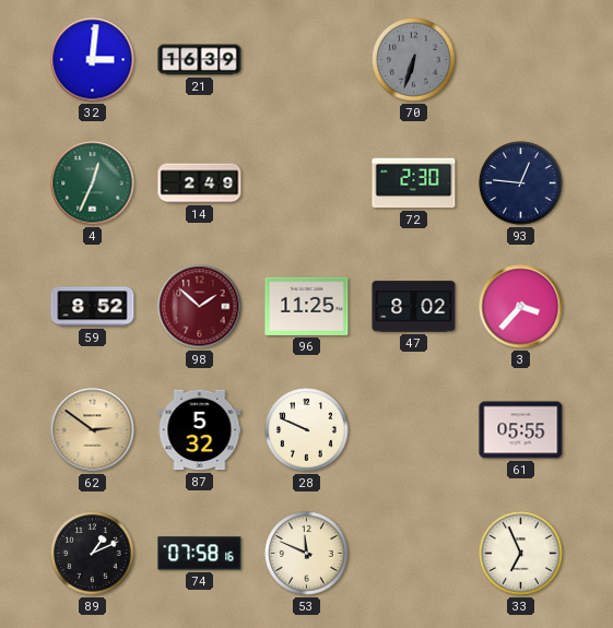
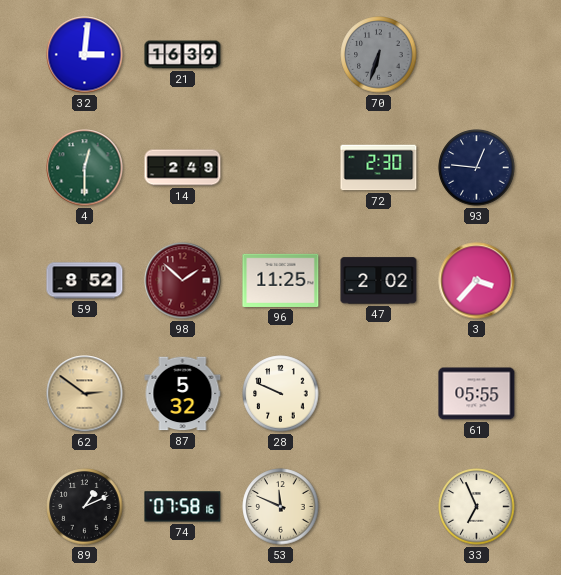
4: 12:34 -> 12:30
47: 8:02 -> 2:02
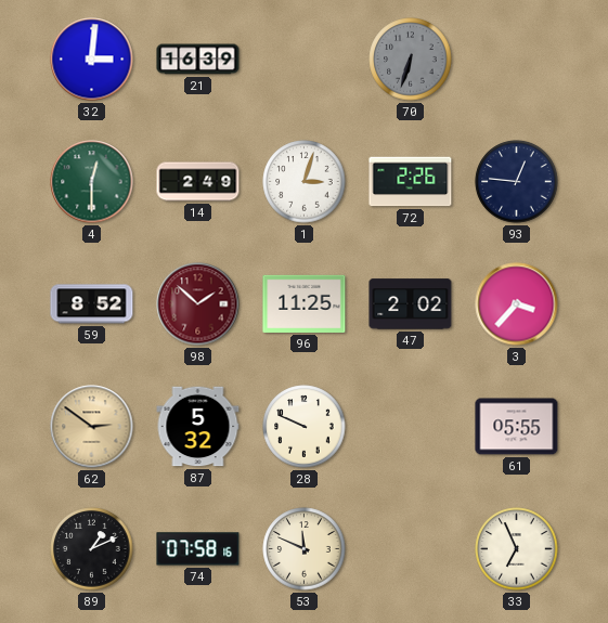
1: none -> 3:03
72: 2:30 -> 2:26
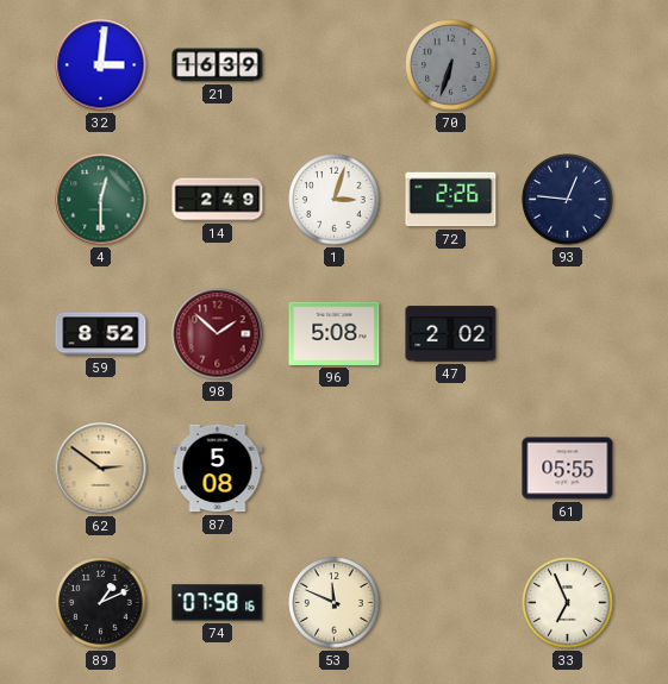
96: 11:25 -> 5:08
3: 3:37 -> none
87: 5:32 -> 5:08
28: 9:49 -> none
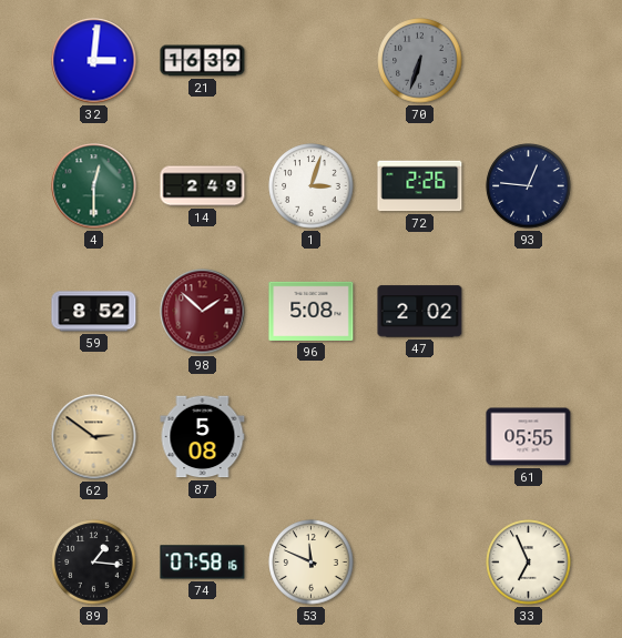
89: 1:11 -> 1:16
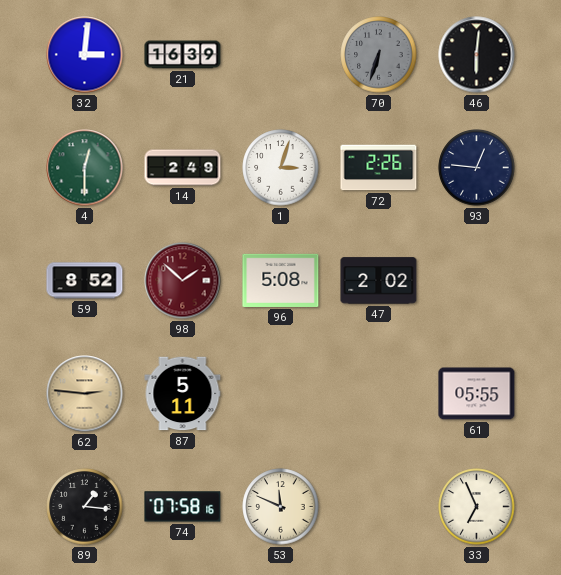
46: none -> 6:01
62: 2:51 -> 2:46
87: 5:08 -> 5:11
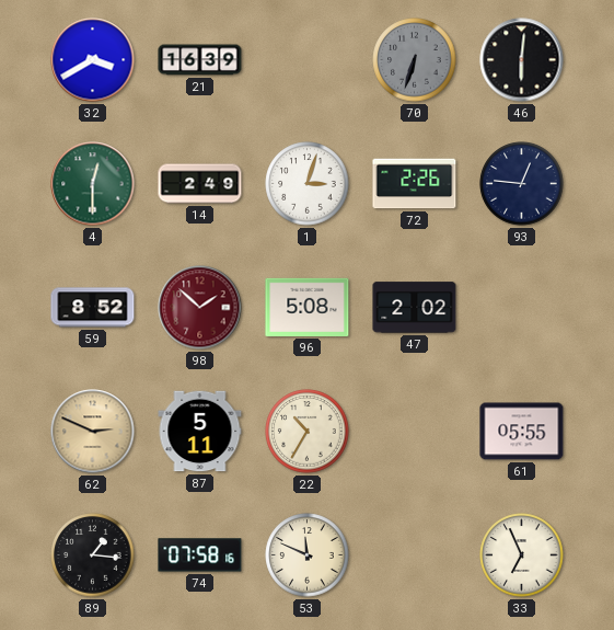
32: 3:01 -> 3:40
62: 2:46 -> 2:49
22: none -> 10:35
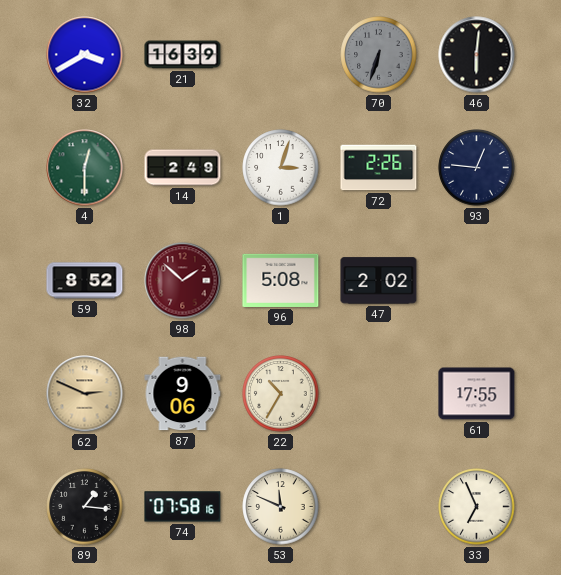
87: 5:11 -> 9:06
61: 05:55 -> 17:55
